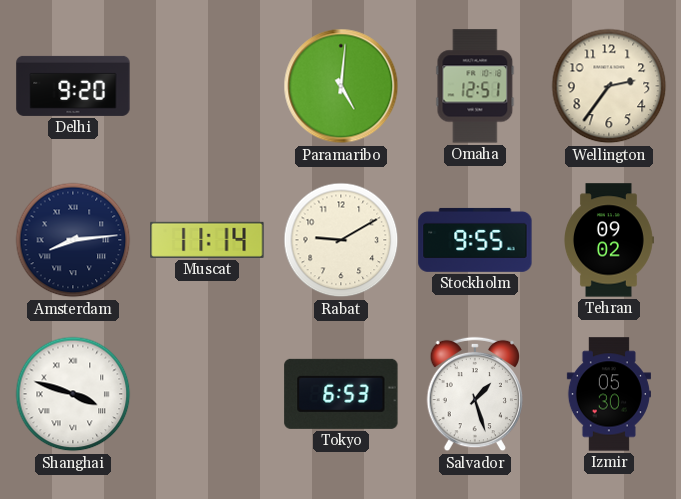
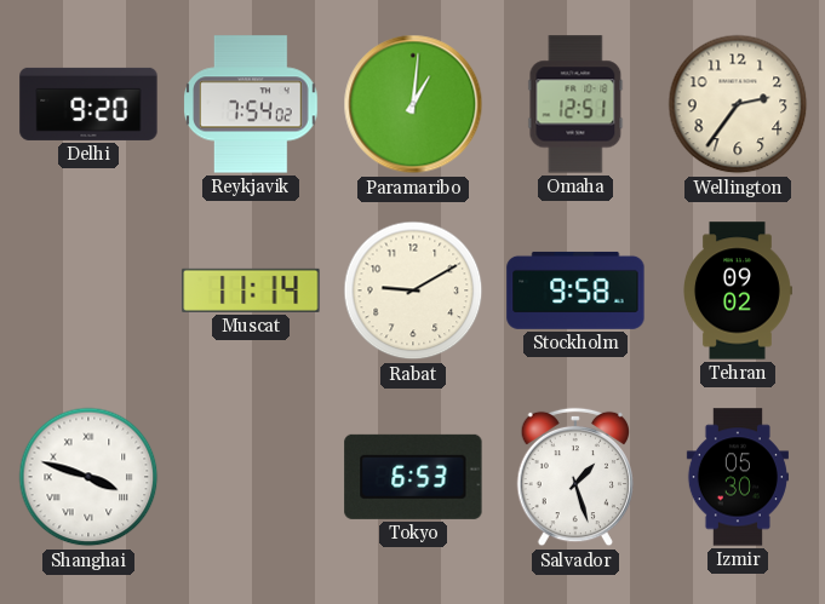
Reykjavik: none -> 7:54
Paramaribo: 5:01 -> 1:01
Amsterdam: 8:14 -> none
Stockholm: 9:55 -> 9:58
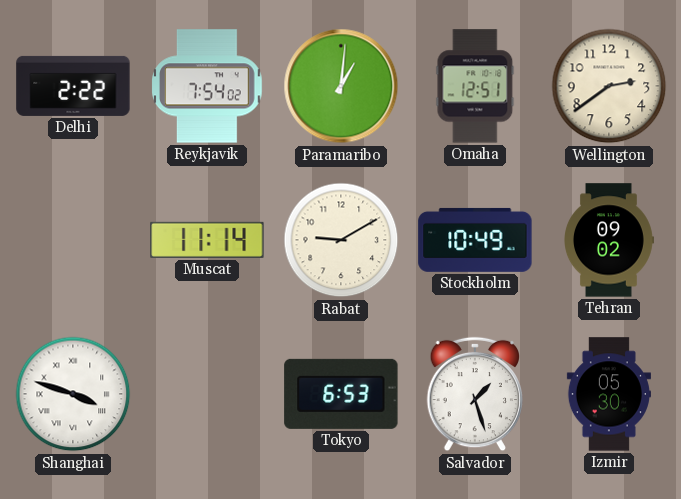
Delhi: 9:20 -> 2:22
Wellington: 2:36 -> 2:39
Stockholm: 9:58 -> 10:49
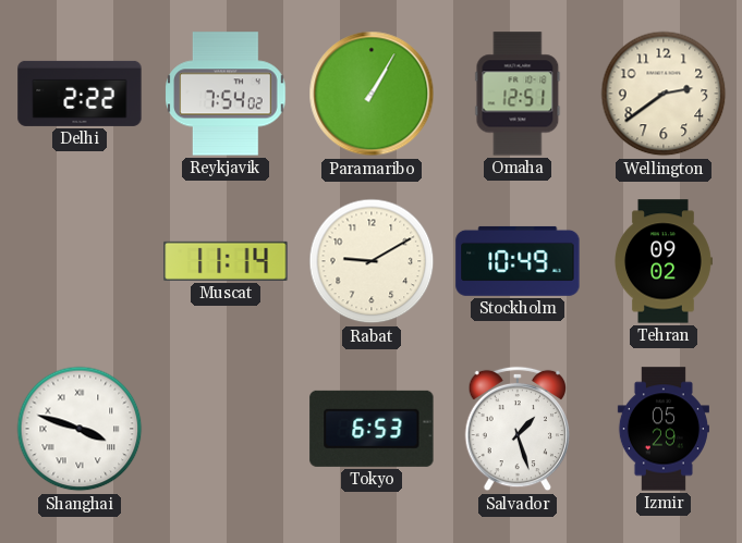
Paramaribo: 1:01 -> 1:05
Izmir: 05:30 -> 05:29
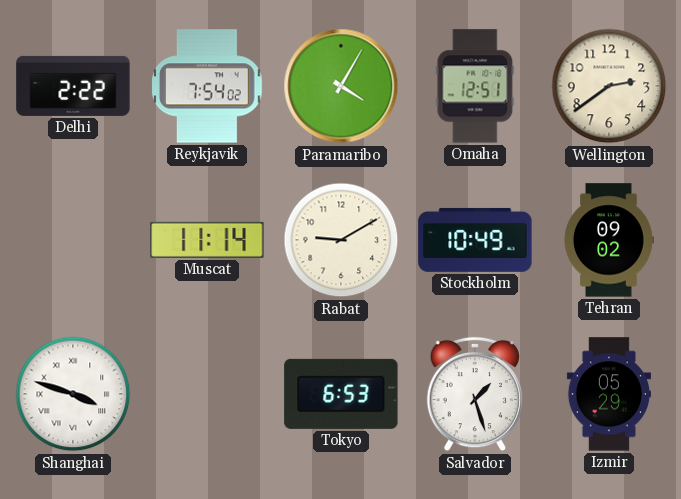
Paramaribo: 1:05 -> 4:05
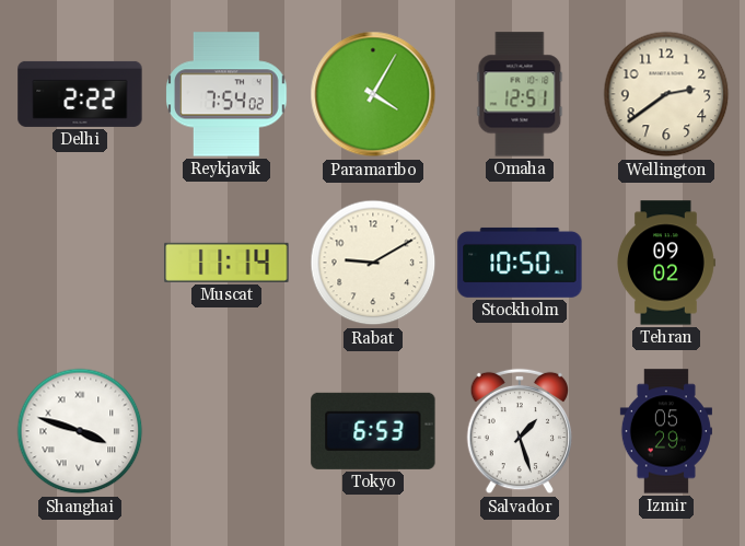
Stockholm: 10:49 -> 10:50
